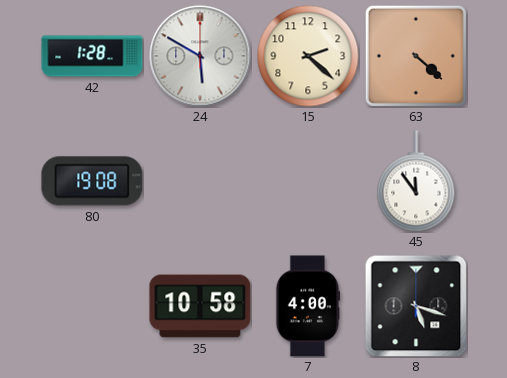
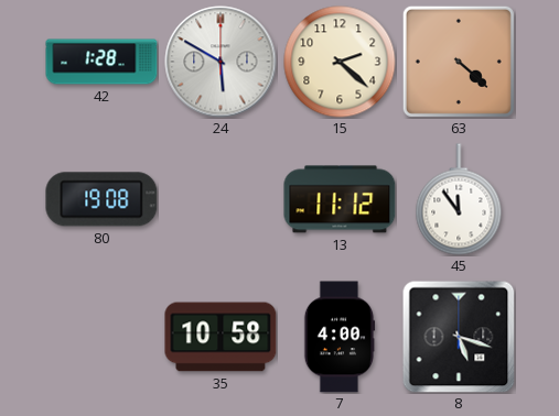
13: none -> 11:12
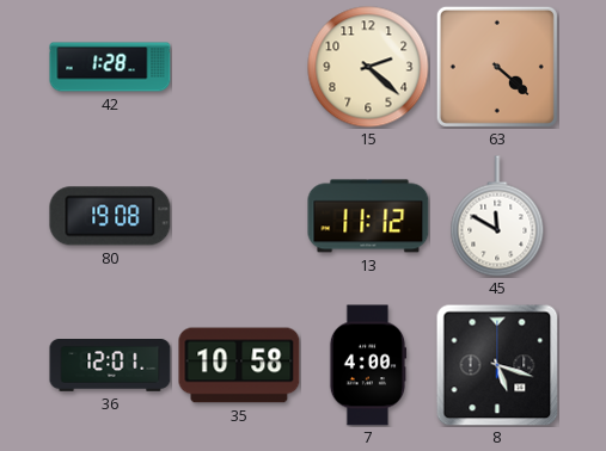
24: 5:50 -> none
45: 11:54 -> 11:50
36: none -> 12:01
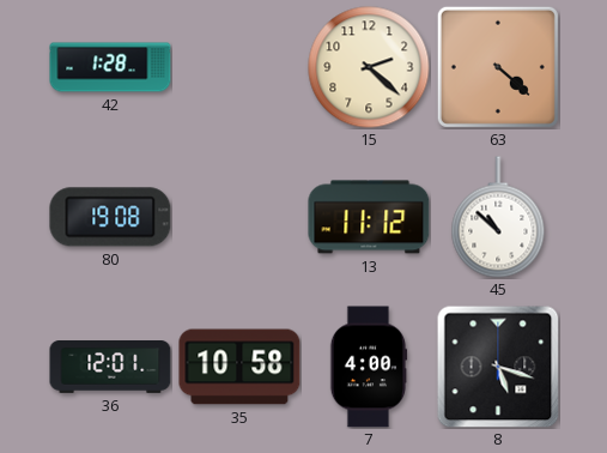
45: 11:50 -> 10:52
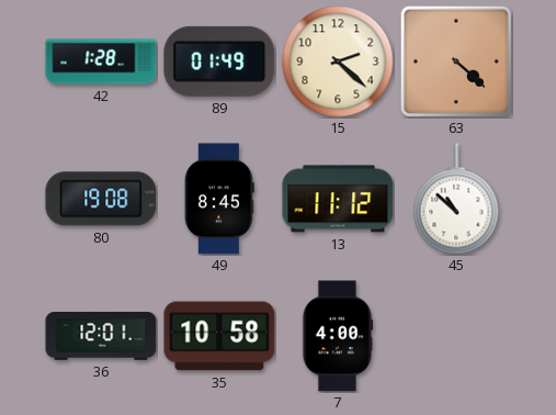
89: none -> 01:49
49: none -> 8:45
8: 5:18 -> none
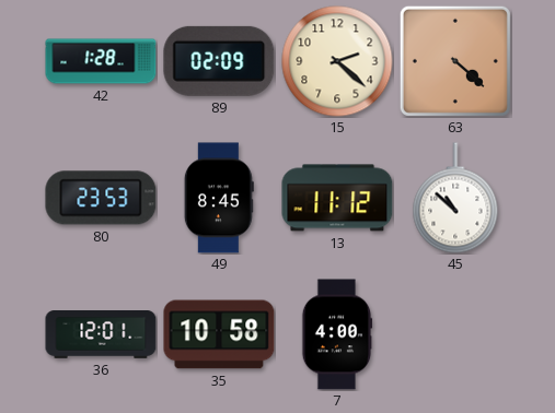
89: 01:49 -> 02:09
80: 19:08 -> 23:53
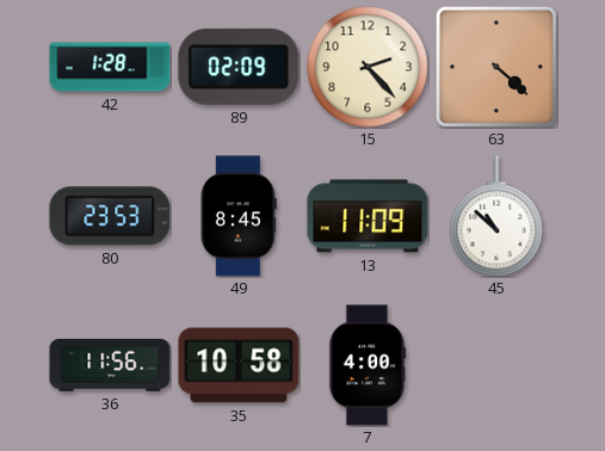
15: 2:22 -> 2:23
13: 11:12 -> 11:09
36: 12:01 -> 11:56
